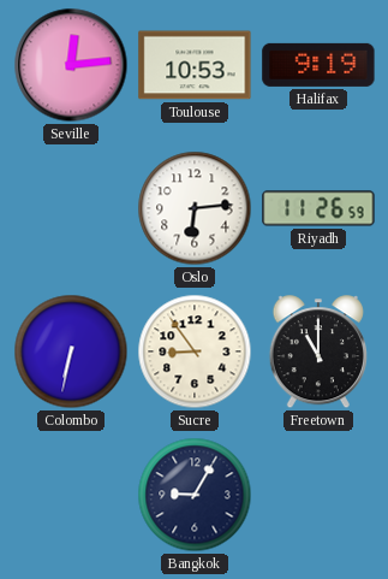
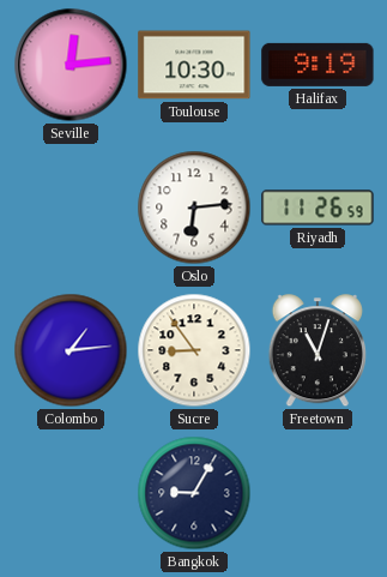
Toulouse: 10:53 -> 10:30
Colombo: 6:32 -> 1:14
Freetown: 11:00 -> 11:03
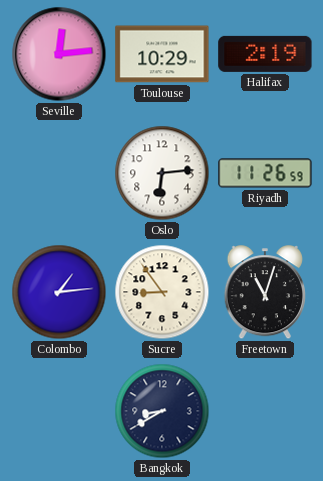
Toulouse: 10:30 -> 10:29
Halifax: 9:19 -> 2:19
Bangkok: 9:05 -> 8:40
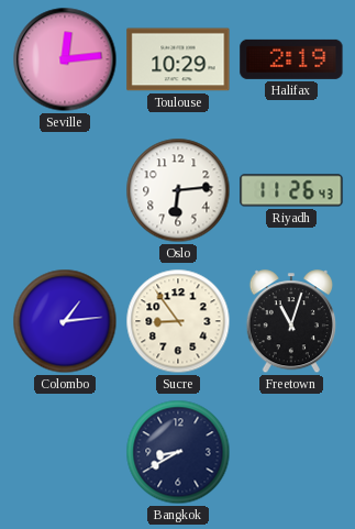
Riyadh: 11:26:59 -> 11:26:43
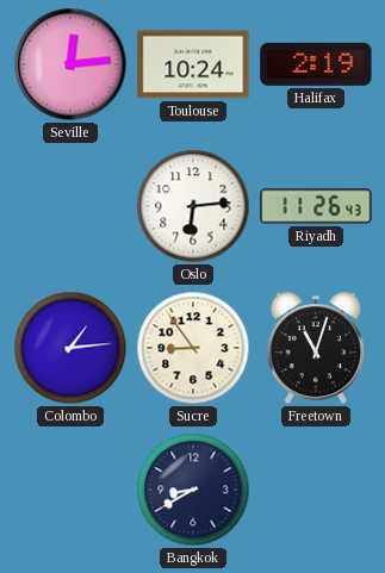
Toulouse: 10:29 -> 10:24
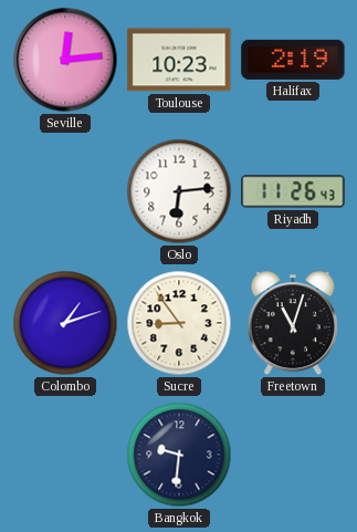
Toulouse: 10:24 -> 10:23
Colombo: 1:14 -> 1:12
Bangkok: 8:40 -> 9:31
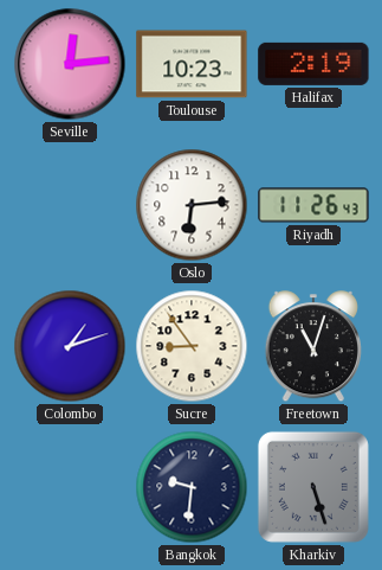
Kharkiv: none -> 5:27
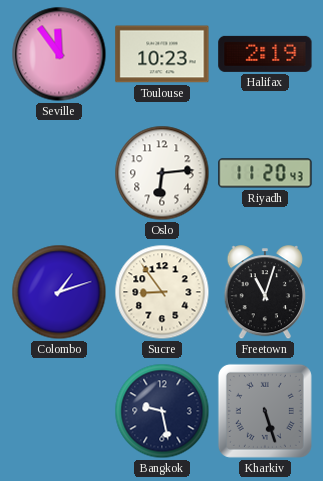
Seville: 12:14 -> 11:54
Riyadh: 11:26 -> 11:20
Bangkok: 9:31 -> 9:28
